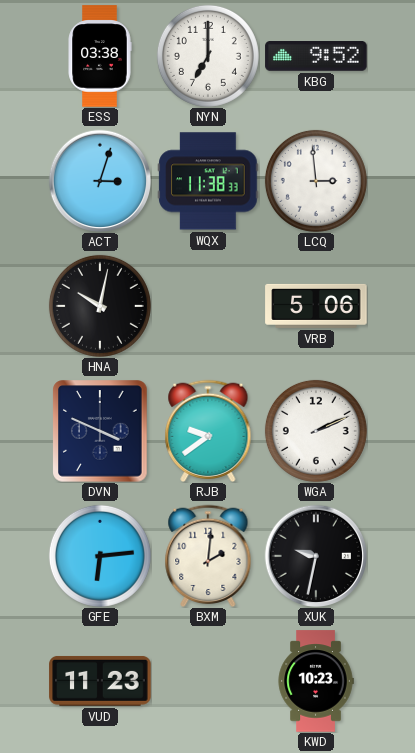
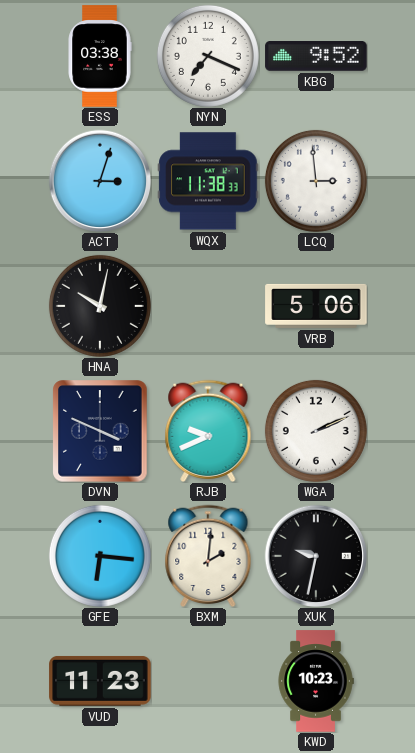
NYN: 7:00 -> 7:19
RJB: 9:39 -> 9:41
GFE: 6:14 -> 6:16
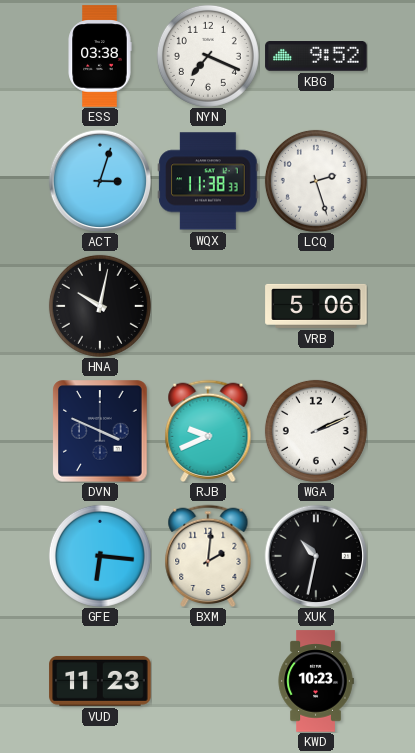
LCQ: 2:59 -> 2:27
XUK: 9:32 -> 10:32
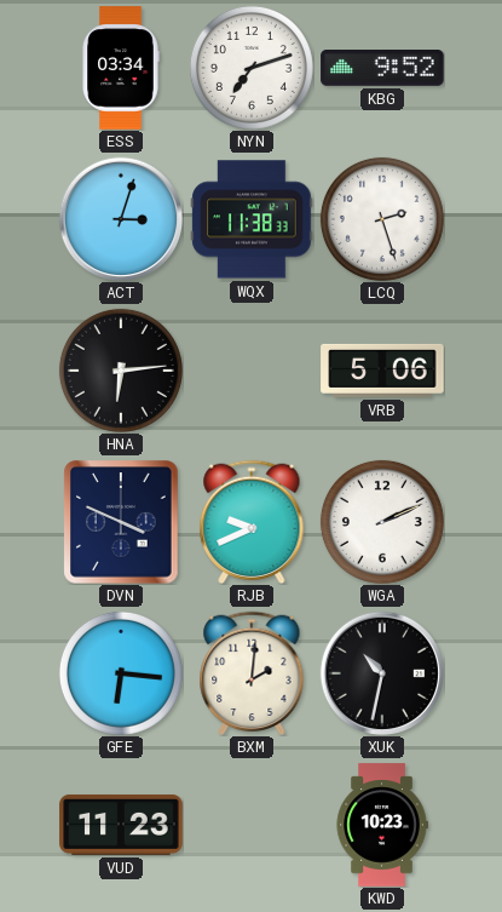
ESS: 03:38 -> 03:34
NYN: 7:19 -> 7:12
HNA: 10:02 -> 6:14
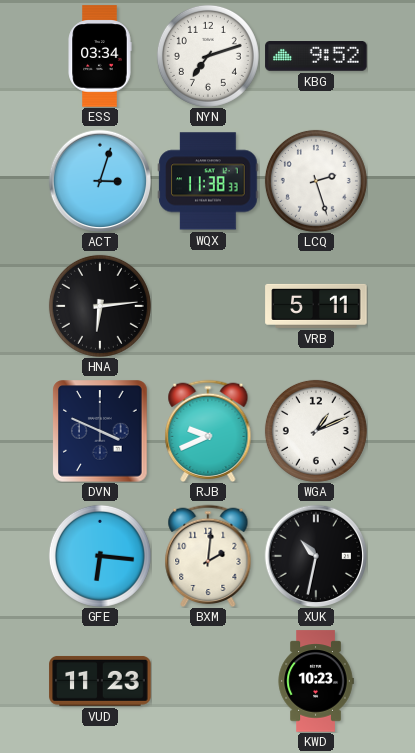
VRB: 5:06 -> 5:11
WGA: 2:11 -> 1:11
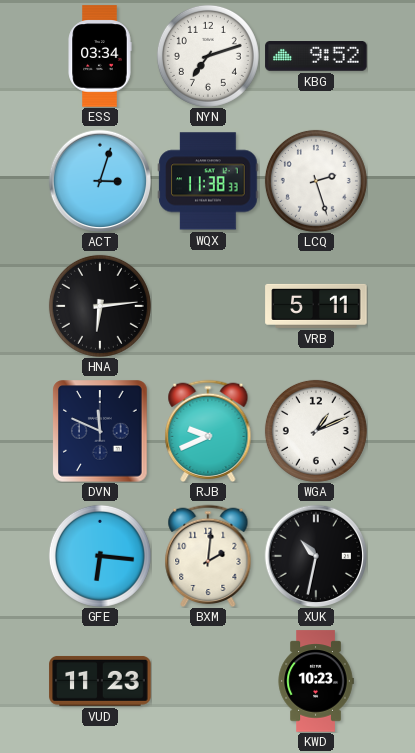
DVN: 3:49 -> 11:49
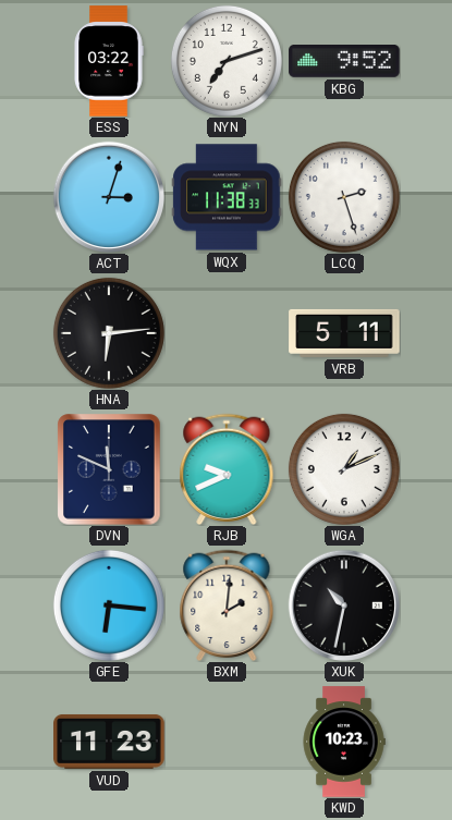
ESS: 03:34 -> 03:22
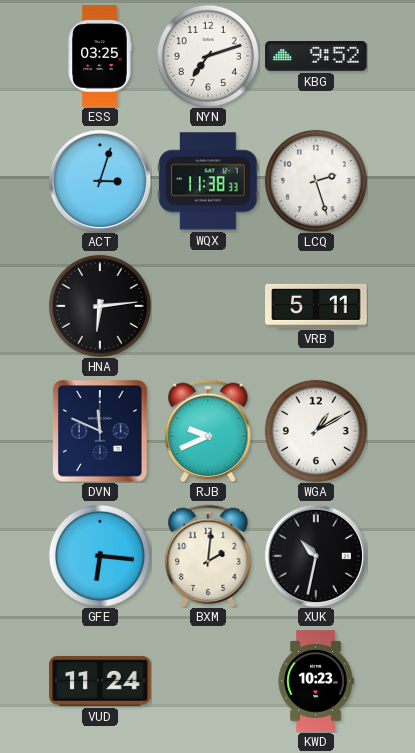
ESS: 03:22 -> 03:25
WGA: 1:11 -> 1:10
VUD: 11:23 -> 11:24
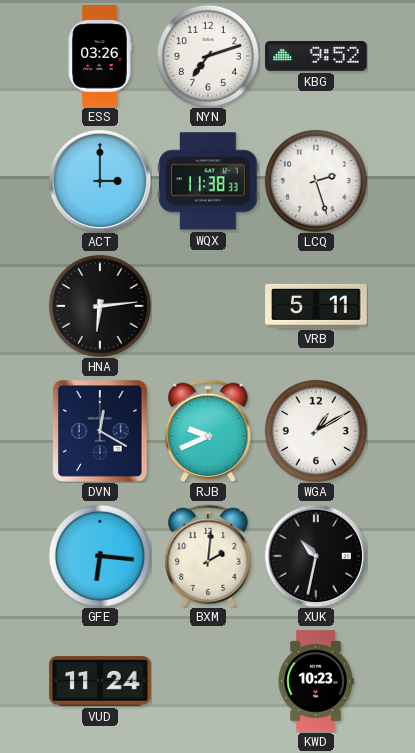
ESS: 03:25 -> 03:26
ACT: 3:03 -> 3:00
DVN: 11:49 -> 12:20
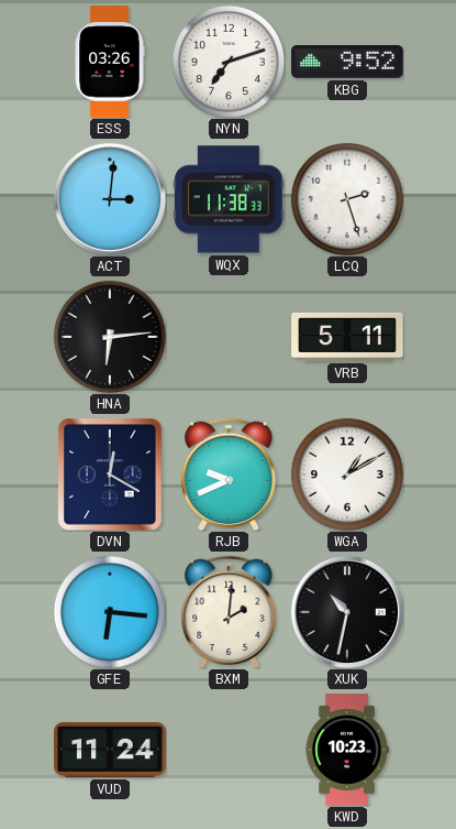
ACT: 3:00 -> 3:01
